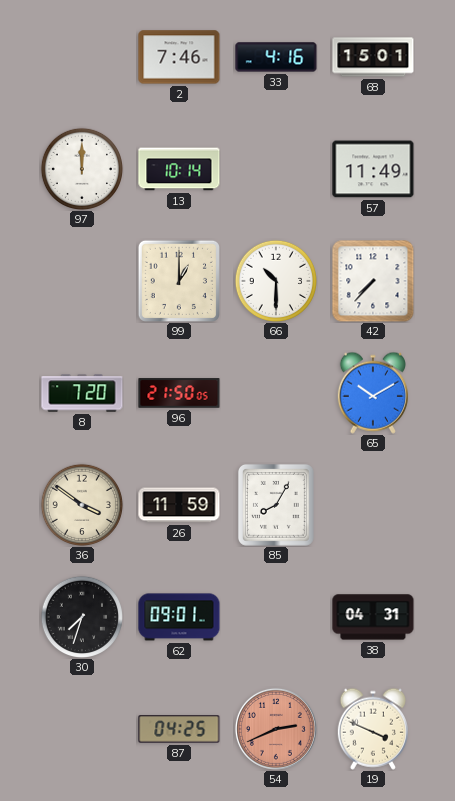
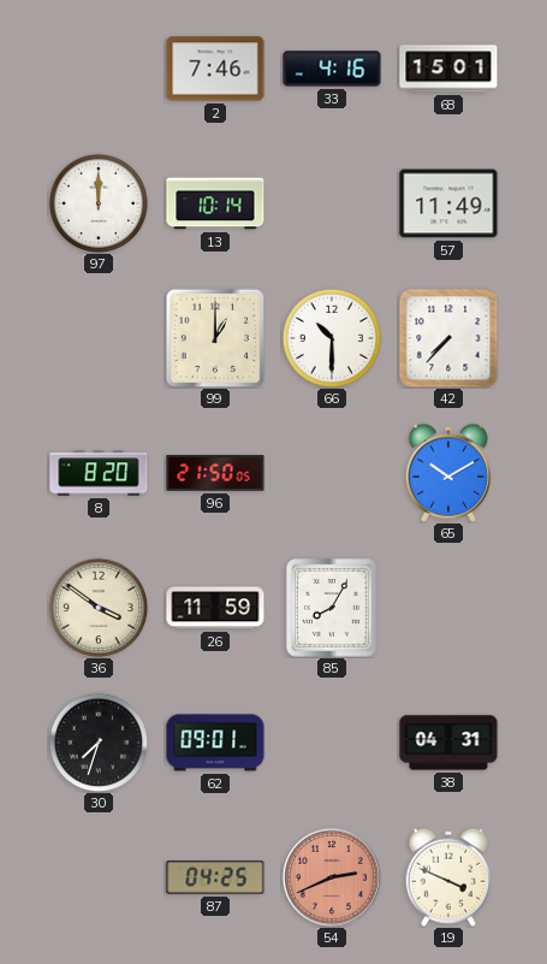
8: 7:20 -> 8:20
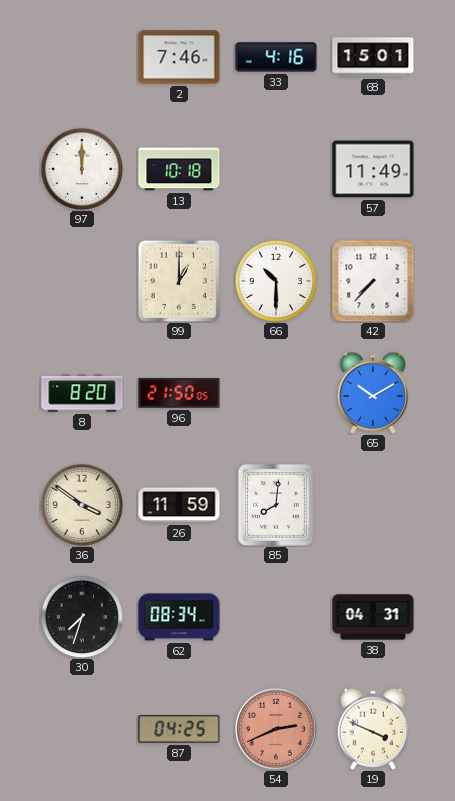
13: 10:14 -> 10:18
85: 8:05 -> 8:01
62: 09:01 -> 08:34
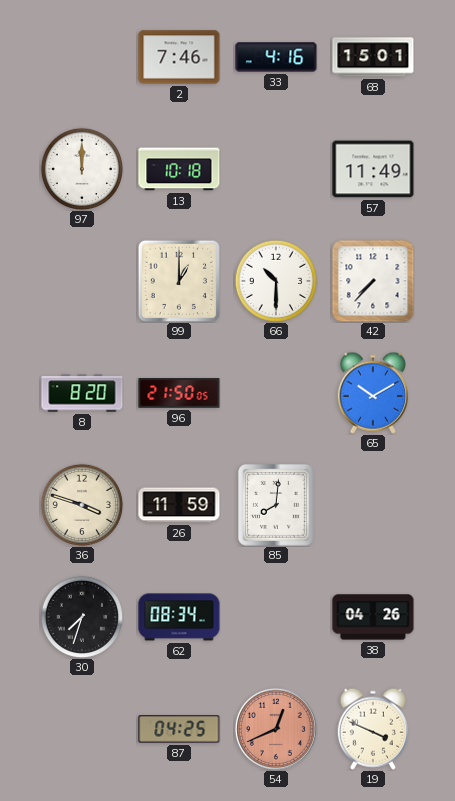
36: 3:51 -> 3:48
38: 04:31 -> 04:26
54: 2:41 -> 12:41
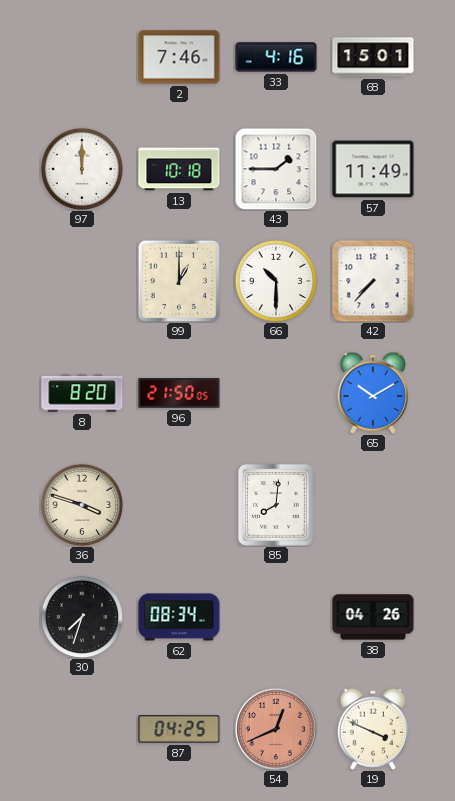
43: none -> 1:45
26: 11:59 -> none
